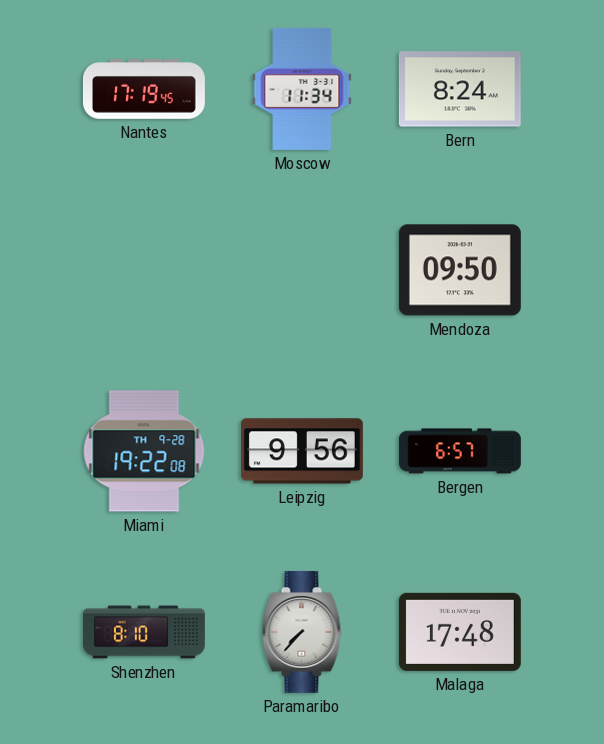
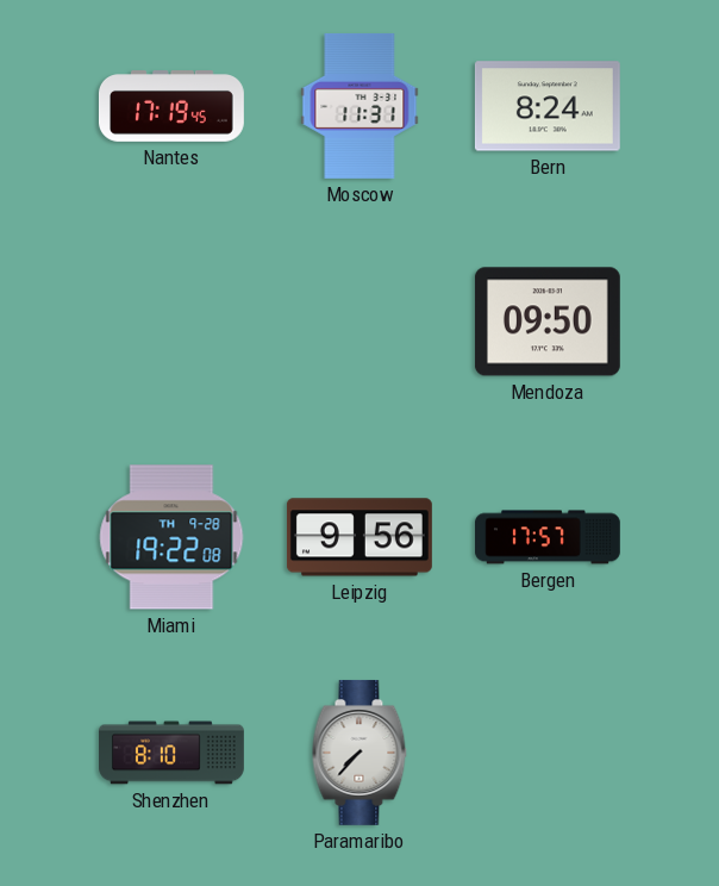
Moscow: 11:34 -> 11:31
Bergen: 6:57 -> 17:57
Malaga: 17:48 -> none
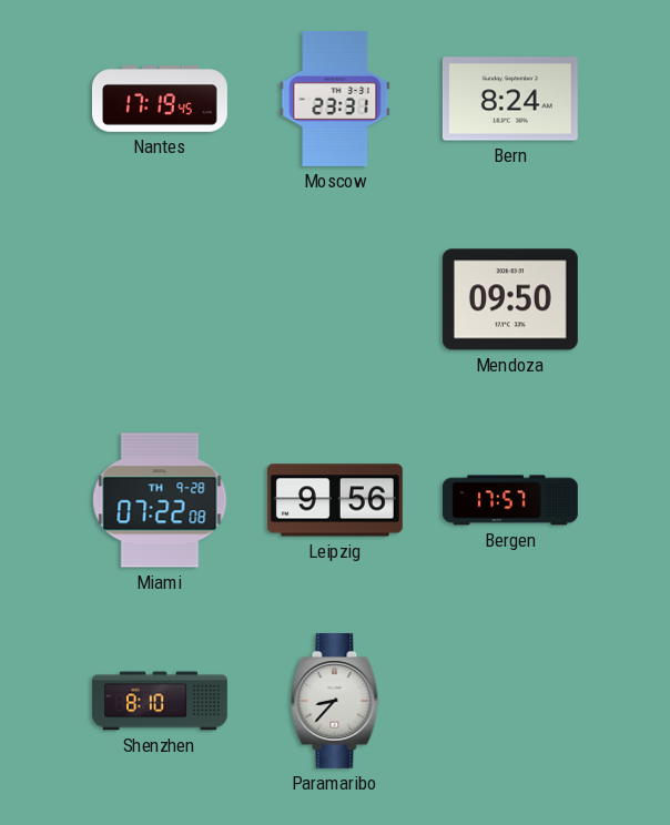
Moscow: 11:31 -> 23:31
Miami: 19:22 -> 07:22
Paramaribo: 7:37 -> 8:37
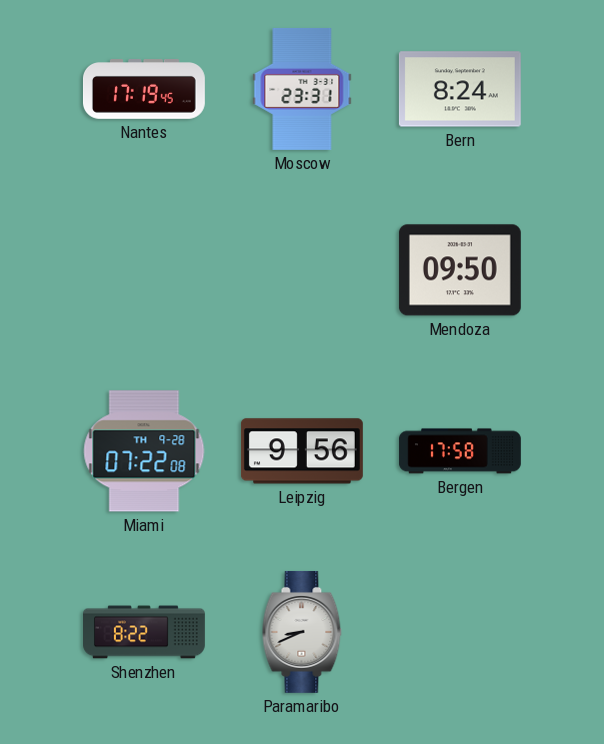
Bergen: 17:57 -> 17:58
Shenzhen: 8:10 -> 8:22
Paramaribo: 8:37 -> 8:41
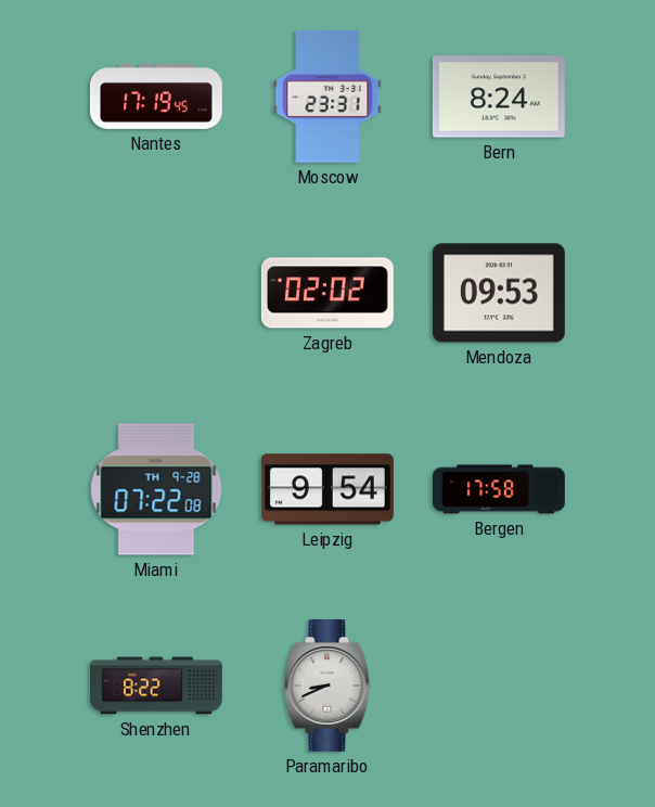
Zagreb: none -> 02:02
Mendoza: 09:50 -> 09:53
Leipzig: 9:56 -> 9:54
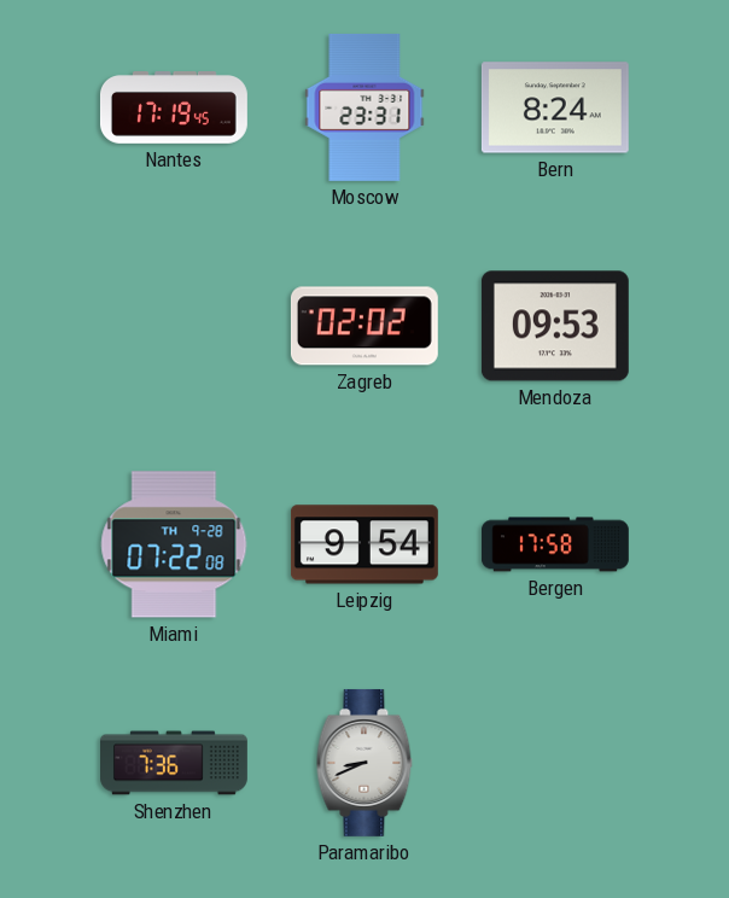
Shenzhen: 8:22 -> 7:36
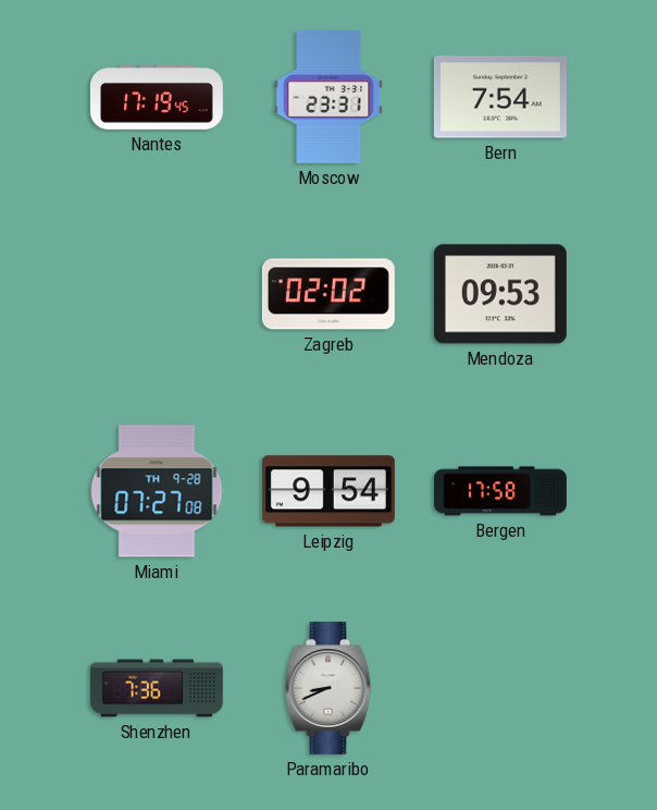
Bern: 8:24 -> 7:54
Miami: 07:22 -> 07:27
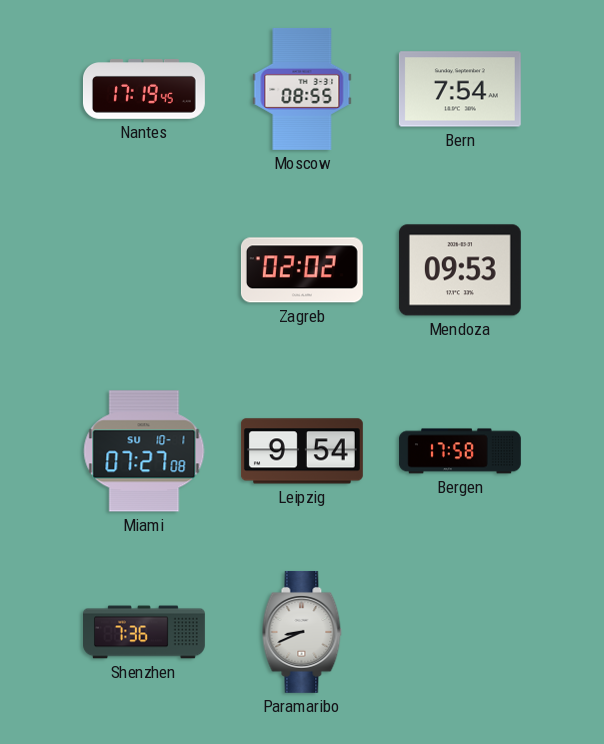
Moscow: 23:31 -> 08:55
Miami date: TH 9-28 -> SU 10-1
